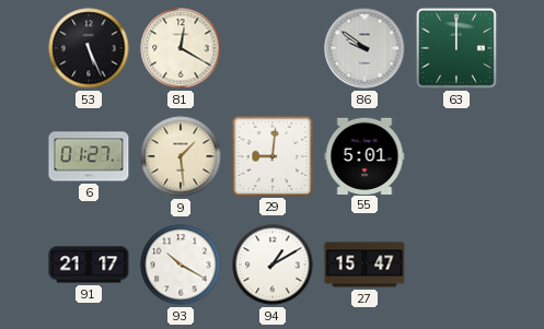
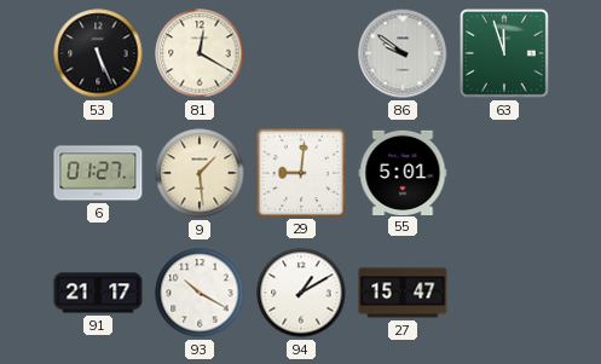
63: 12:00 -> 11:57
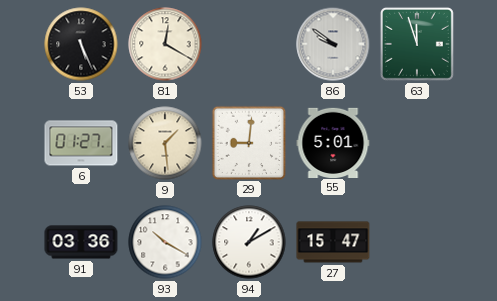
91: 21:17 -> 03:36
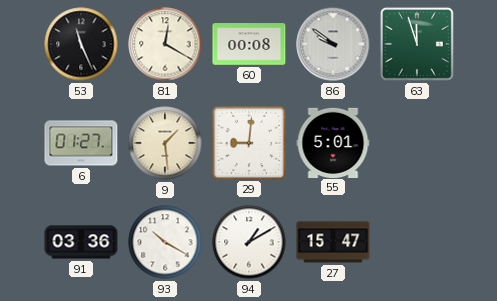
53: 5:26 -> 11:26
60: none -> 00:08
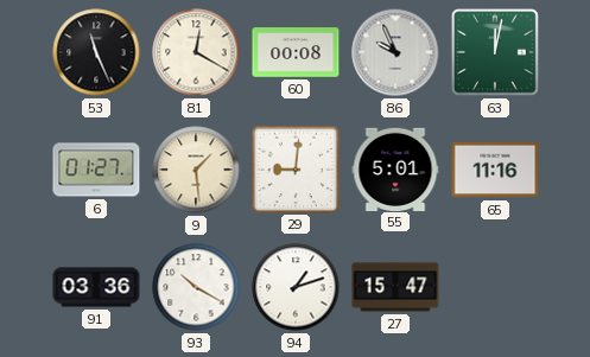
86: 9:51 -> 9:56
63: 11:57 -> 12:02
65: none -> 11:16
94: 1:10 -> 1:12
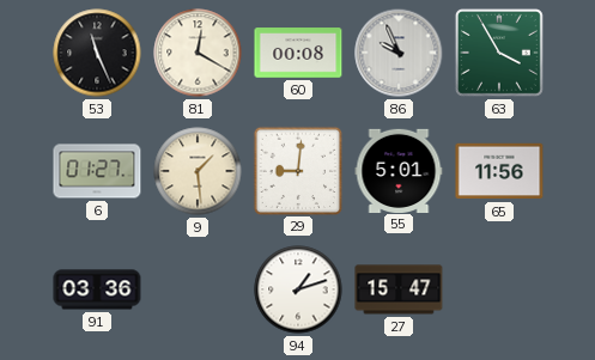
63: 12:02 -> 3:55
65: 11:16 -> 11:56
93: 10:20 -> none
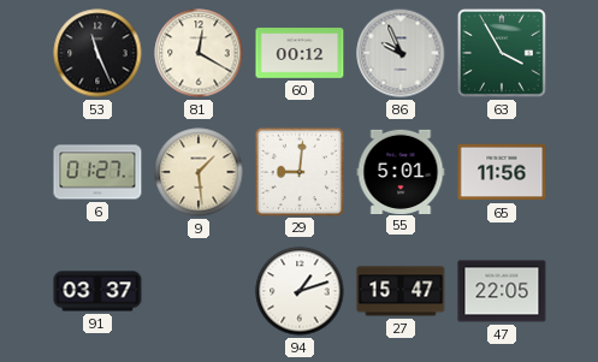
60: 00:08 -> 00:12
91: 03:36 -> 03:37
47: none -> 22:05
